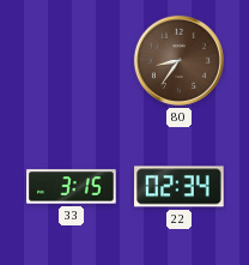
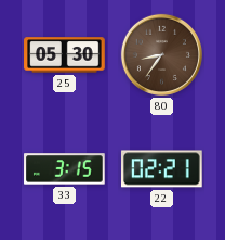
25: none -> 05:30
22: 02:34 -> 02:21
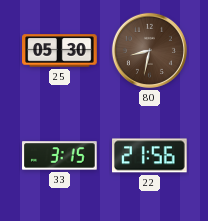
80: 8:36 -> 8:32
22: 02:21 -> 21:56
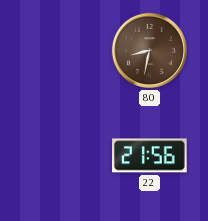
25: 05:30 -> none
33: 3:15 -> none
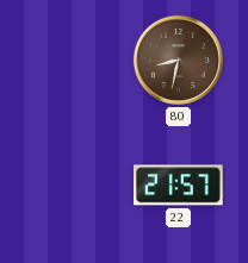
22: 21:56 -> 21:57
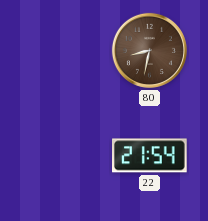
22: 21:57 -> 21:54
